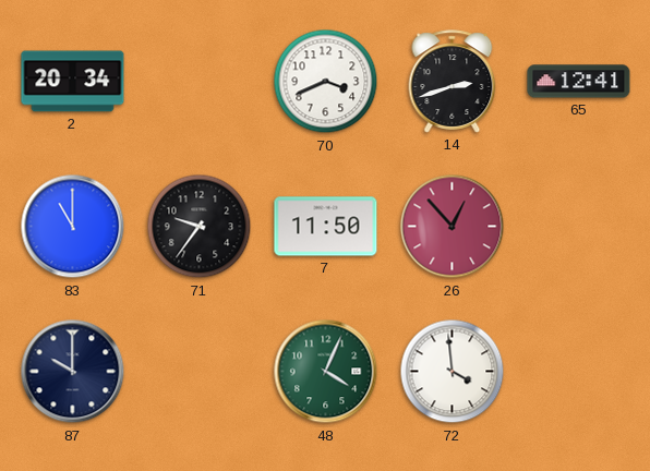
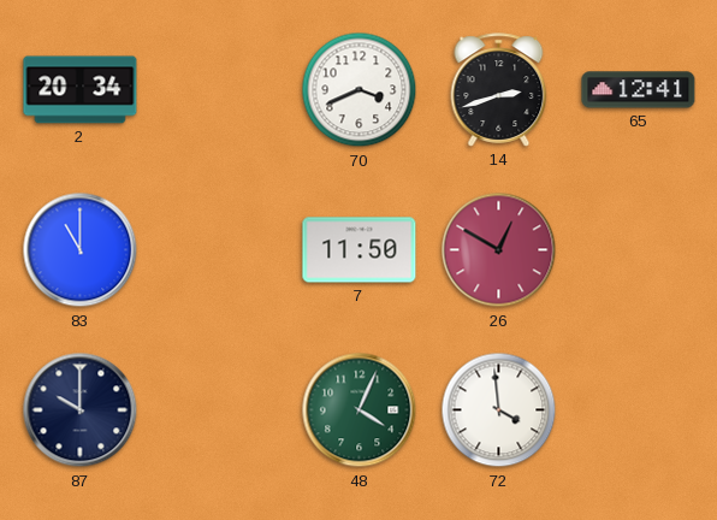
71: 9:36 -> none
26: 12:53 -> 12:50
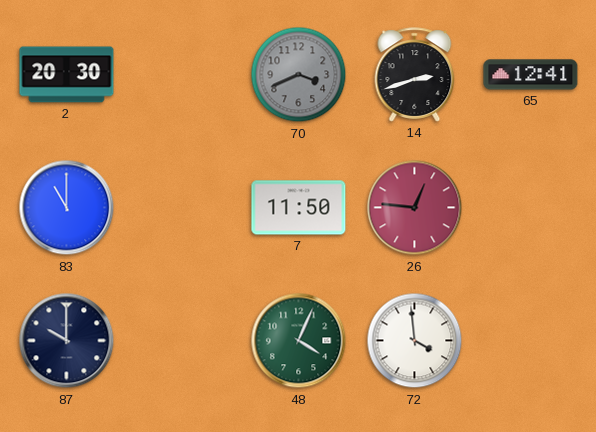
2: 20:34 -> 20:30
70 dial: white -> grey
26: 12:50 -> 12:46
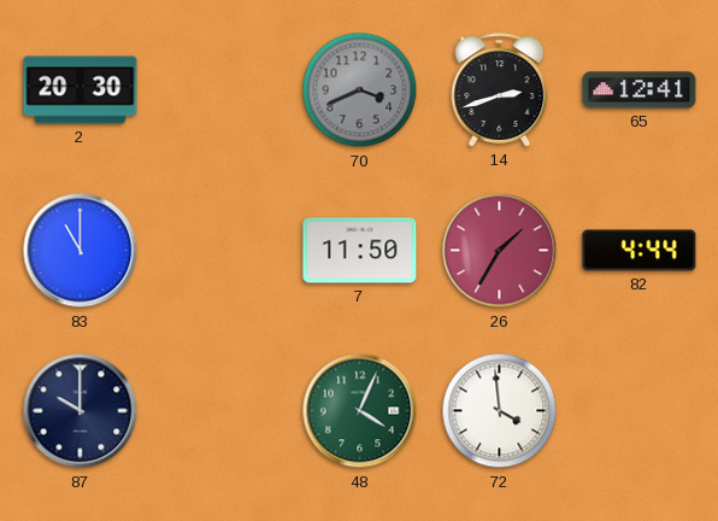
26: 12:46 -> 1:35
82: none -> 4:44
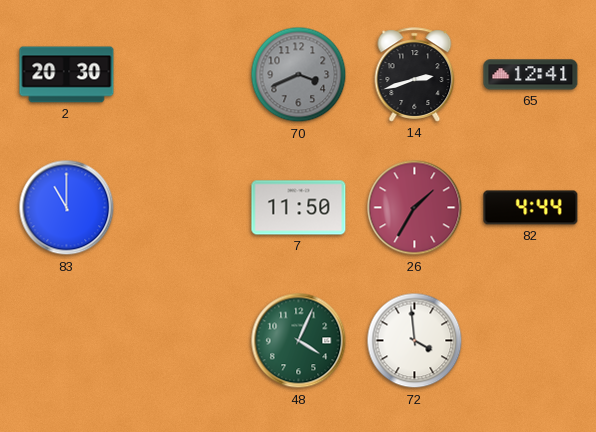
87: 10:00 -> none
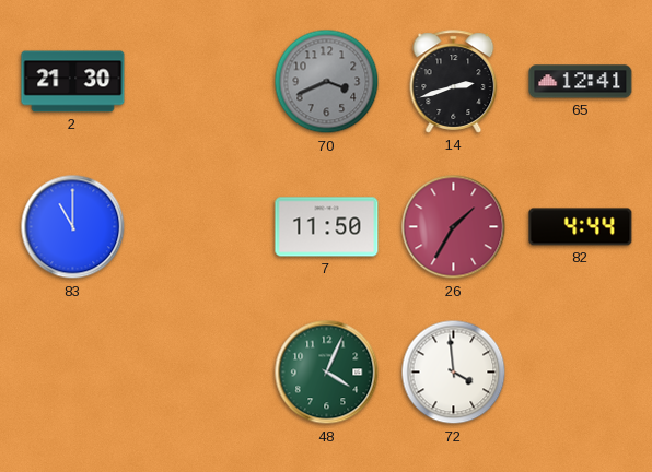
2: 20:30 -> 21:30
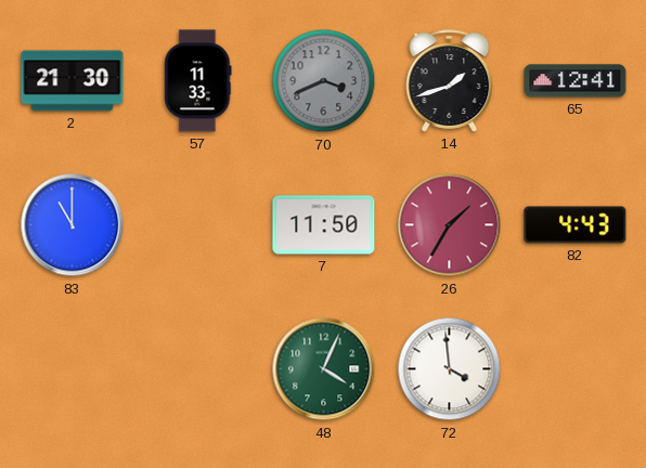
57: none -> 11:33
14: 2:42 -> 1:42
82: 4:44 -> 4:43
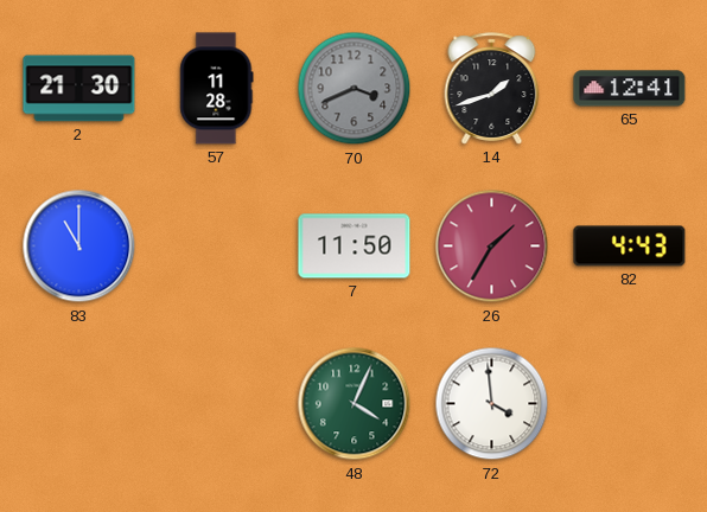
57: 11:33 -> 11:28
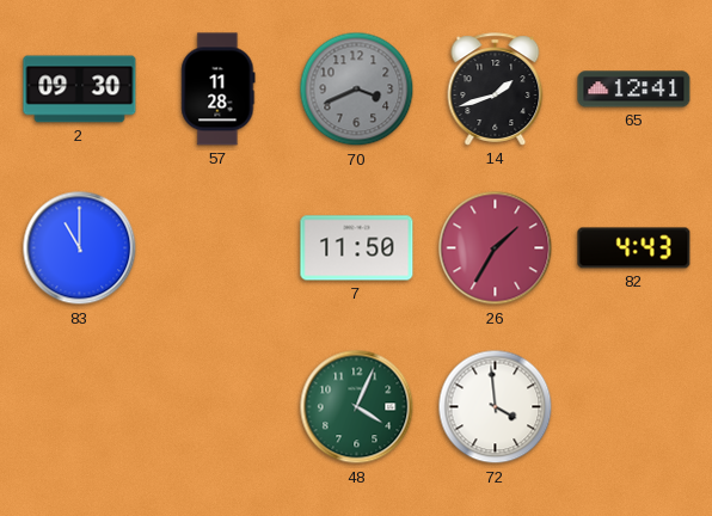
2: 21:30 -> 09:30
